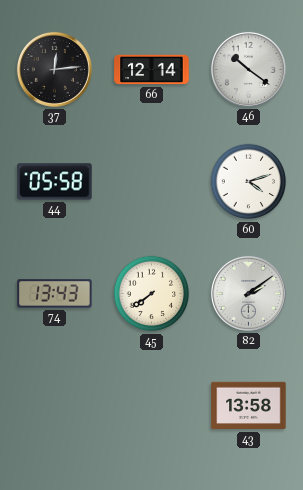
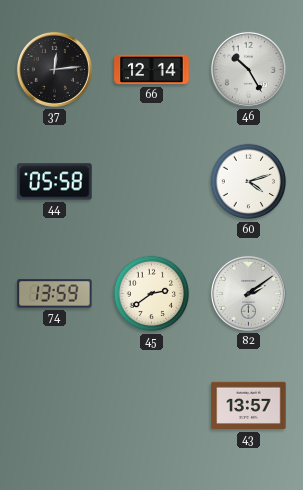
46: 10:21 -> 10:25
74: 13:43 -> 13:59
45: 7:39 -> 2:39
43: 13:58 -> 13:57
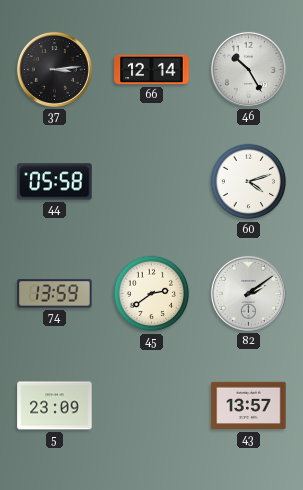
37: 12:14 -> 3:14
5: none -> 23:09
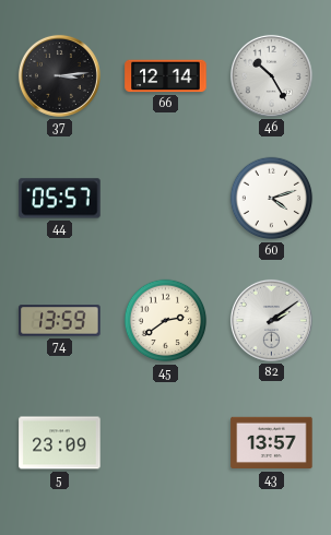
44: 05:58 -> 05:57
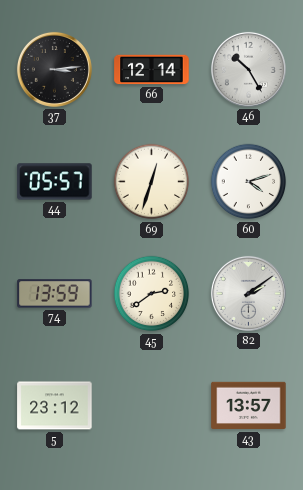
69: none -> 12:33
5: 23:09 -> 23:12
